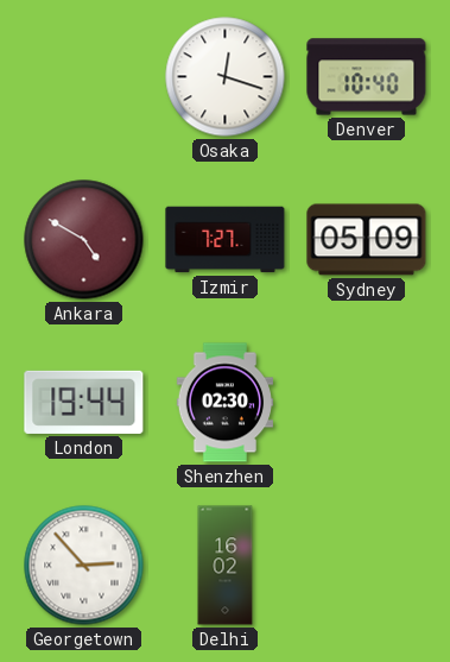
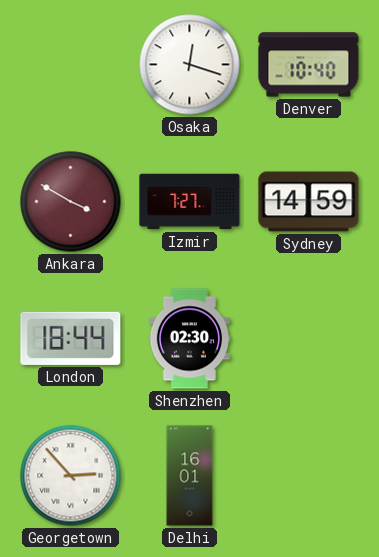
Ankara: 4:50 -> 3:50
Sydney: 05:09 -> 14:59
London: 19:44 -> 18:44
Delhi: 16:02 -> 16:01
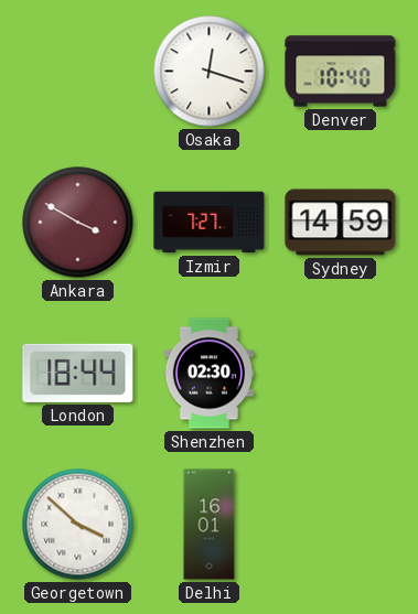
Georgetown: 2:53 -> 3:52
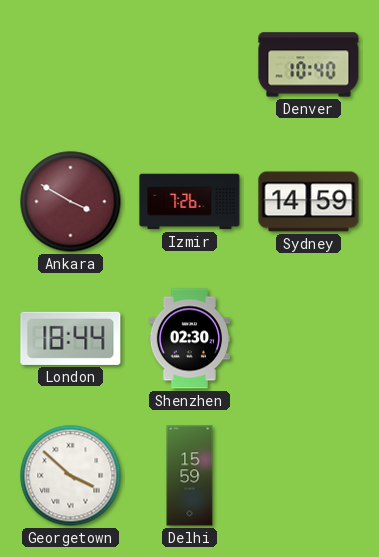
Osaka: 12:18 -> none
Izmir: 7:27 -> 7:26
Delhi: 16:01 -> 15:59
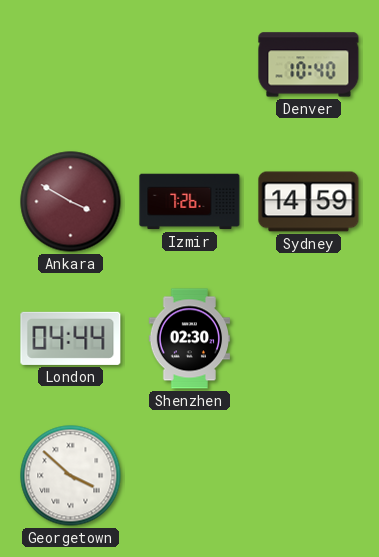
London: 18:44 -> 04:44
Delhi: 15:59 -> none
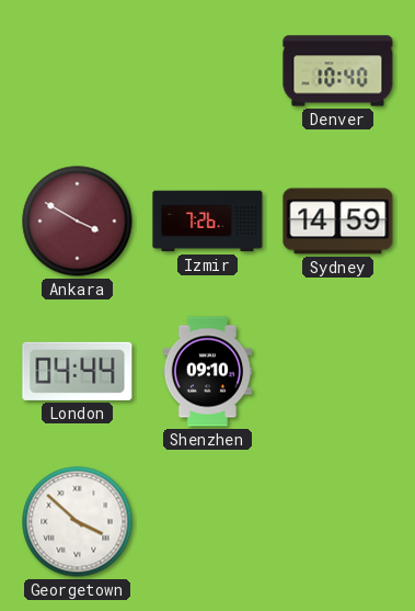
Shenzhen: 02:30 -> 09:10
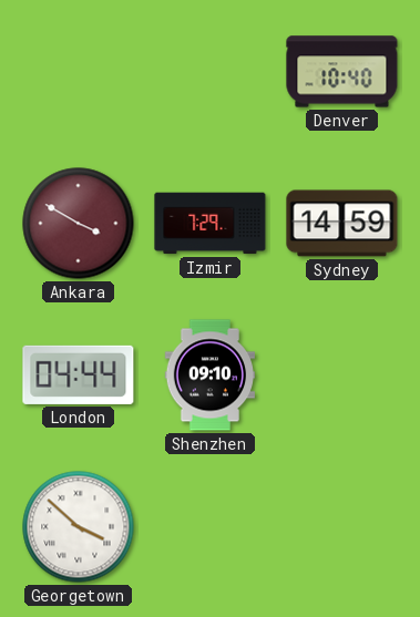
Izmir: 7:26 -> 7:29
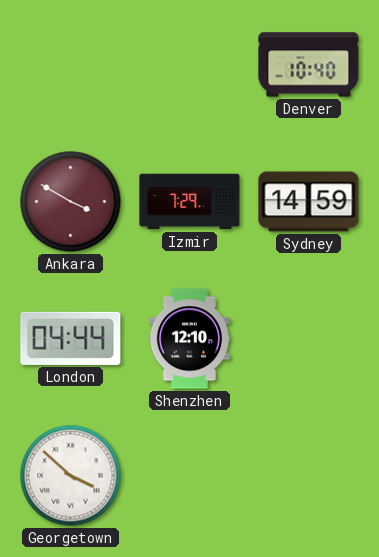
Shenzhen: 09:10 -> 12:10
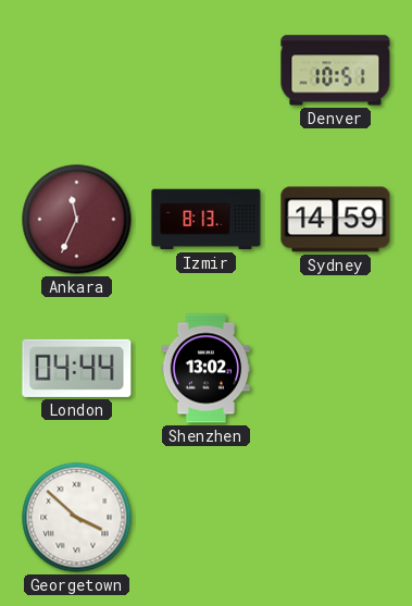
Denver: 10:40 -> 10:51
Ankara: 3:50 -> 11:34
Izmir: 7:29 -> 8:13
Shenzhen: 12:10 -> 13:02
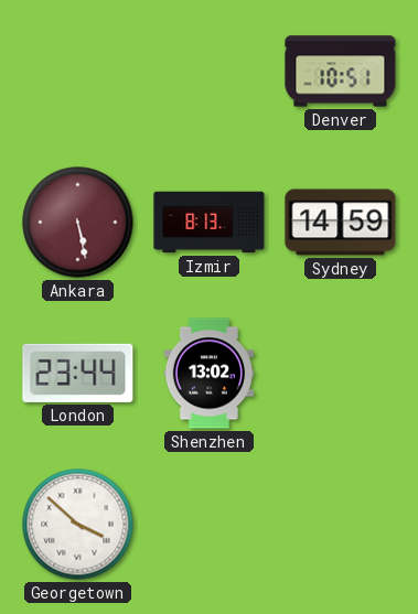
Ankara: 11:34 -> 5:28
London: 04:44 -> 23:44
